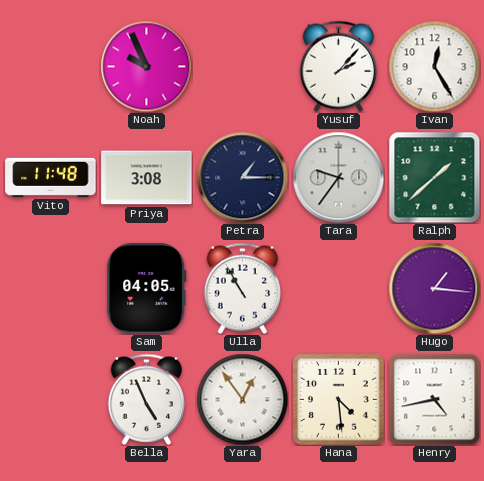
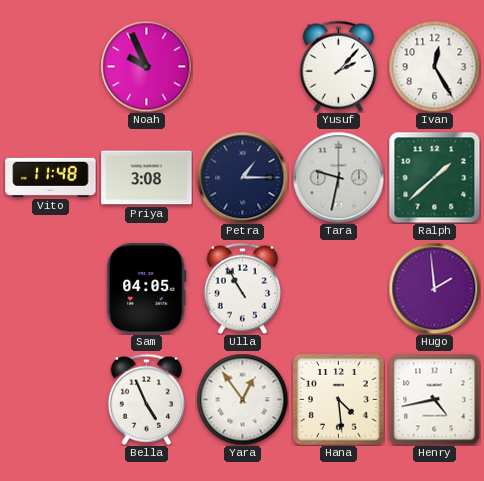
Tara: 9:36 -> 9:32
Hugo: 1:16 -> 1:59
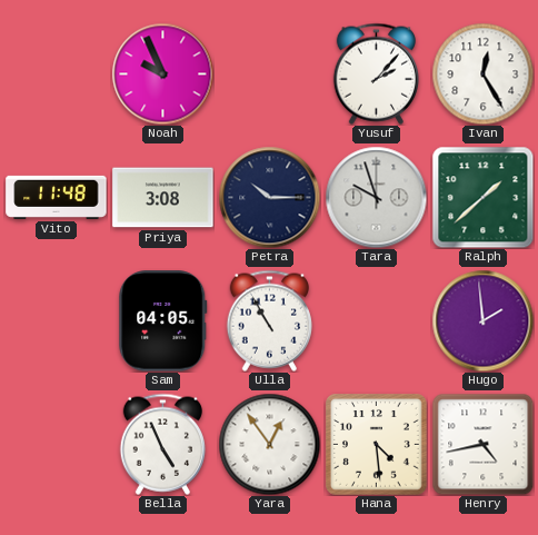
Petra: 1:15 -> 10:15
Tara: 9:32 -> 9:57
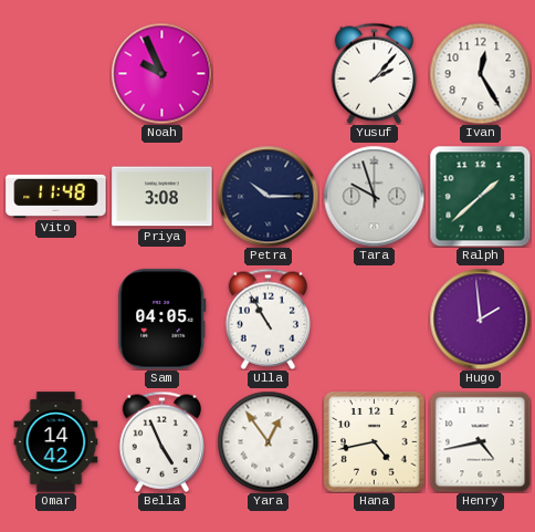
Omar: none -> 14:42
Hana: 4:29 -> 4:43
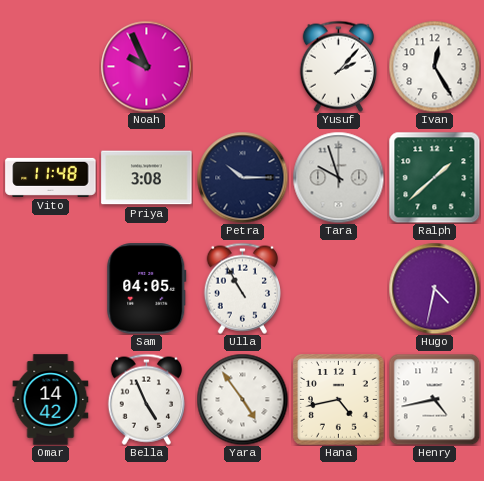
Hugo: 1:59 -> 4:32
Yara: 12:54 -> 4:54
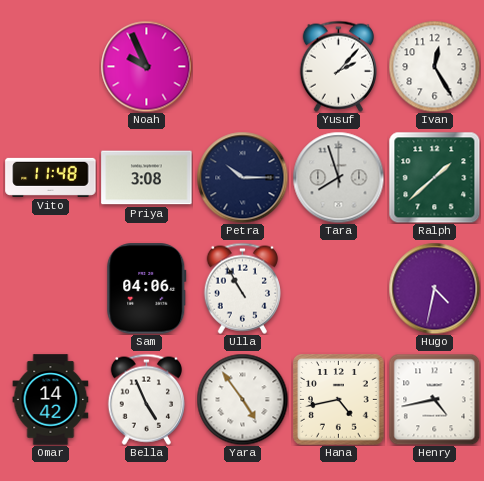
Tara: 9:57 -> 7:57
Sam: 04:05 -> 04:06
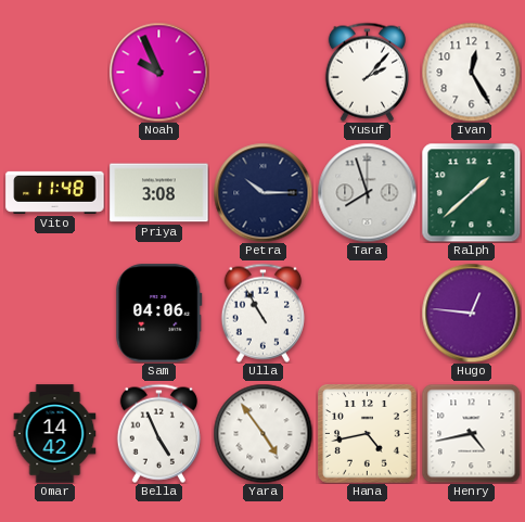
Hugo: 4:32 -> 12:46
